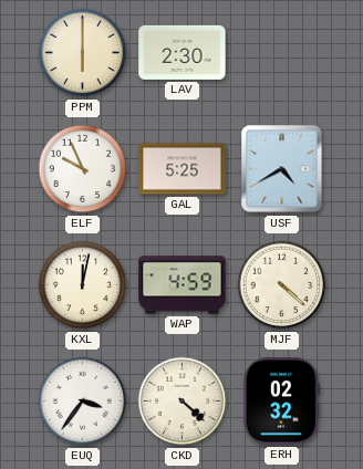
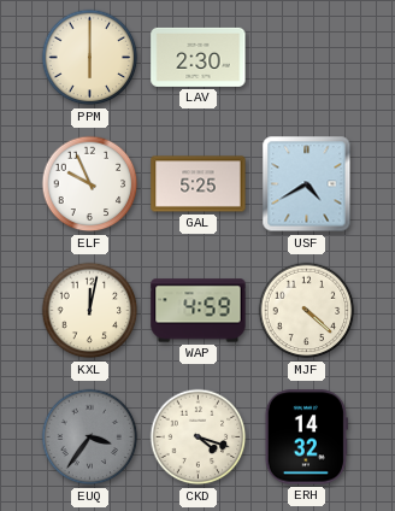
EUQ dial: white -> grey
CKD: 4:22 -> 4:18
ERH: 02:32 -> 14:32
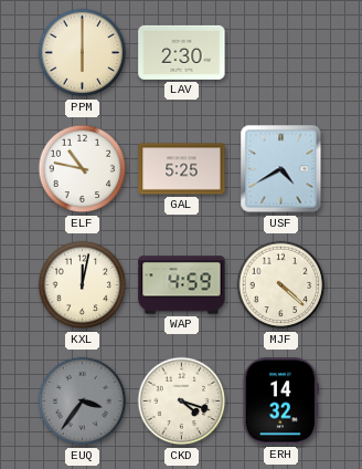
ELF: 9:56 -> 10:47
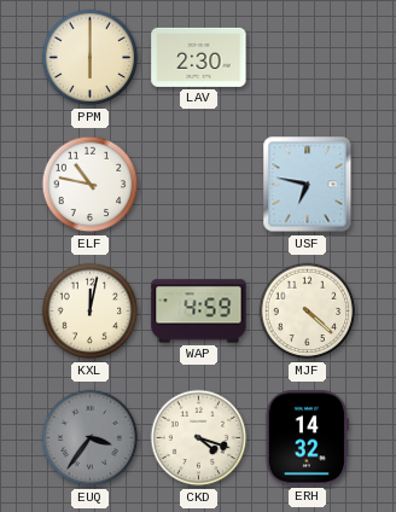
GAL: 5:25 -> none
USF: 4:40 -> 6:47
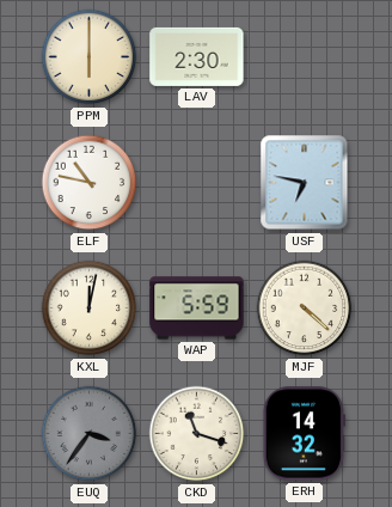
WAP: 4:59 -> 5:59
CKD: 4:18 -> 11:18
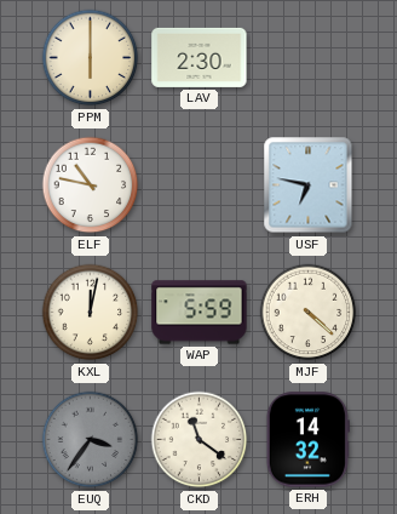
CKD: 11:18 -> 11:21
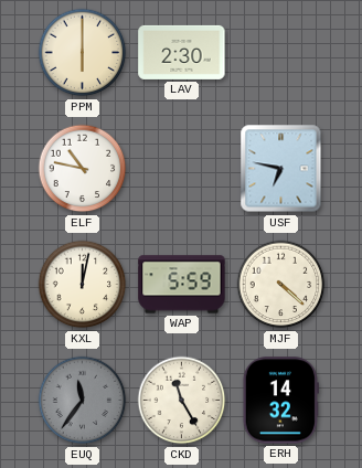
EUQ: 3:36 -> 11:36
CKD: 11:21 -> 11:25
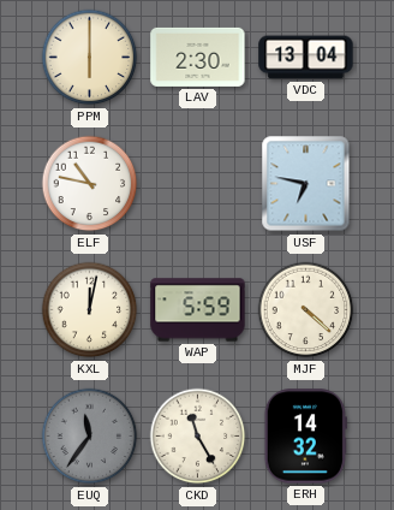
VDC: none -> 13:04
